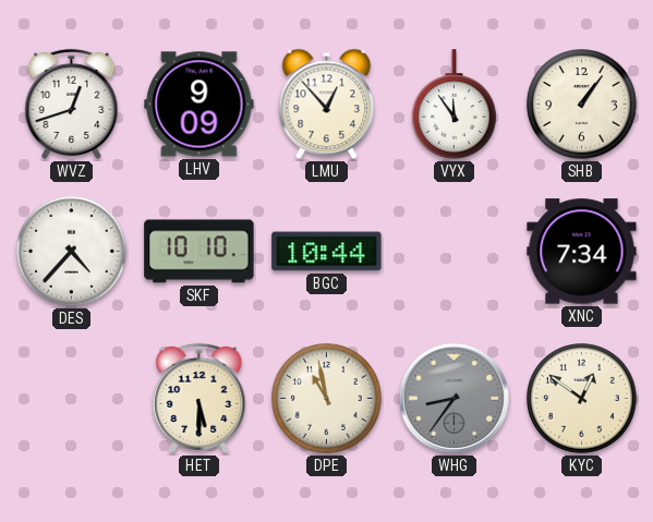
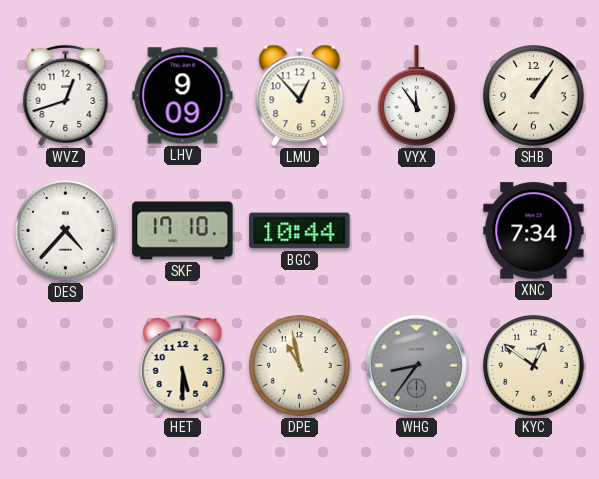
SKF: 10:10 -> 17:10
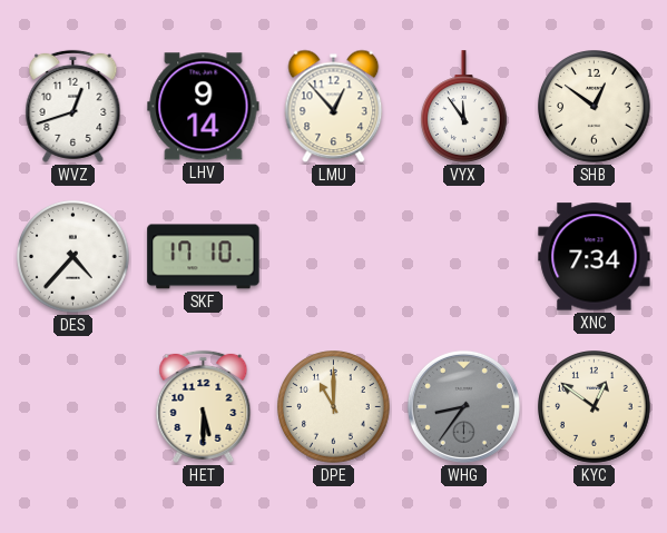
LHV: 9:09 -> 9:14
SHB: 1:06 -> 12:51
BGC: 10:44 -> none
DPE: 10:58 -> 11:00
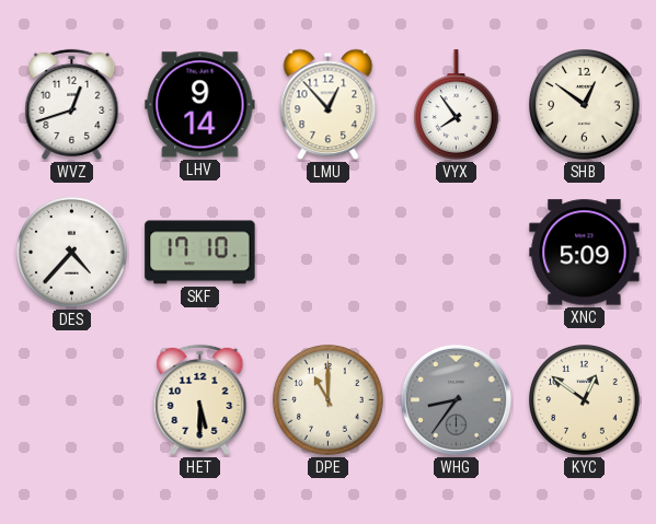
VYX: 11:54 -> 7:54
XNC: 7:34 -> 5:09
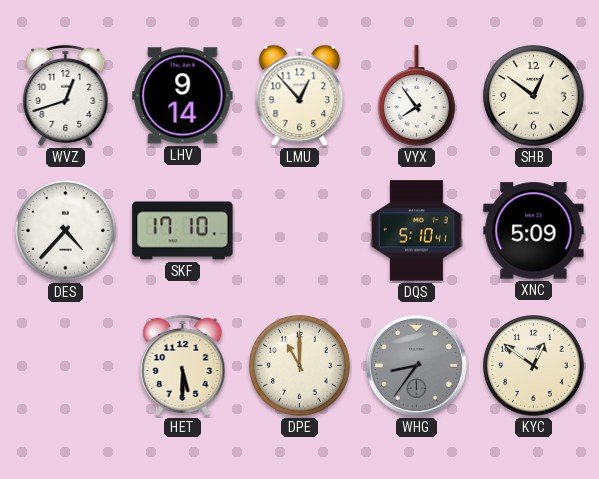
DQS: none -> 5:10
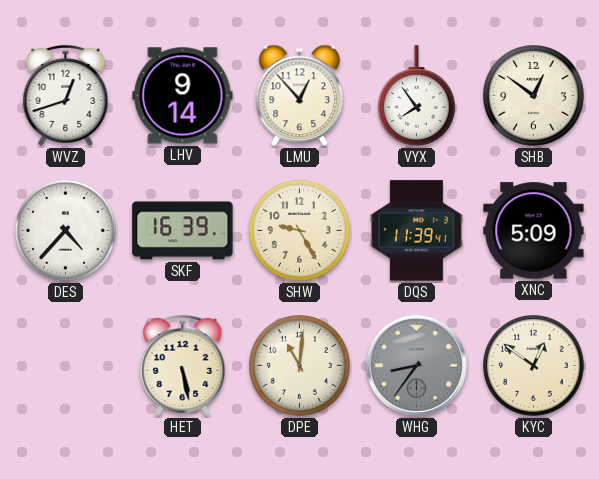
SKF: 17:10 -> 16:39
SHW: none -> 9:25
DQS: 5:10 -> 11:39
HET: 5:30 -> 5:28
DPE: 11:00 -> 11:01
